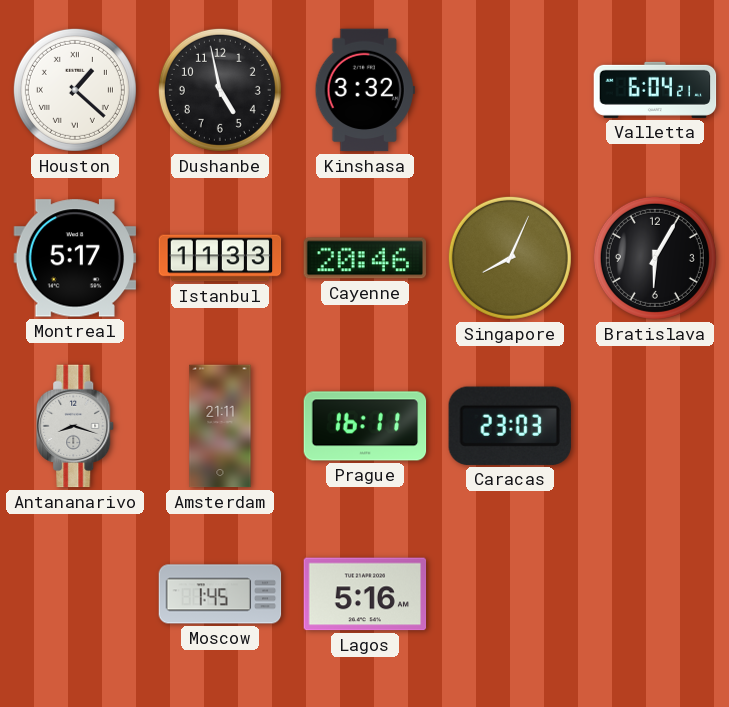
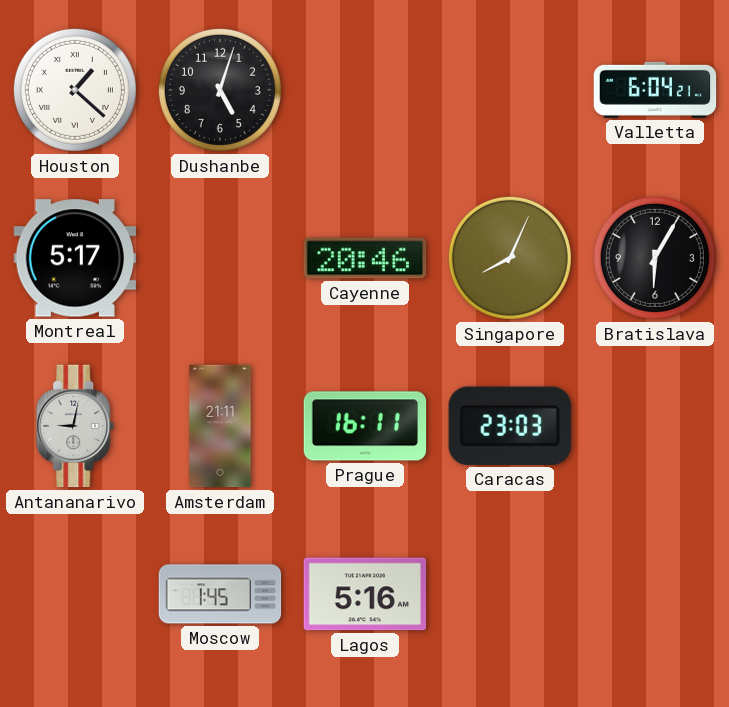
Dushanbe: 4:58 -> 5:03
Kinshasa: 3:32 -> none
Istanbul: 11:33 -> none
Antananarivo: 8:18 -> 9:02
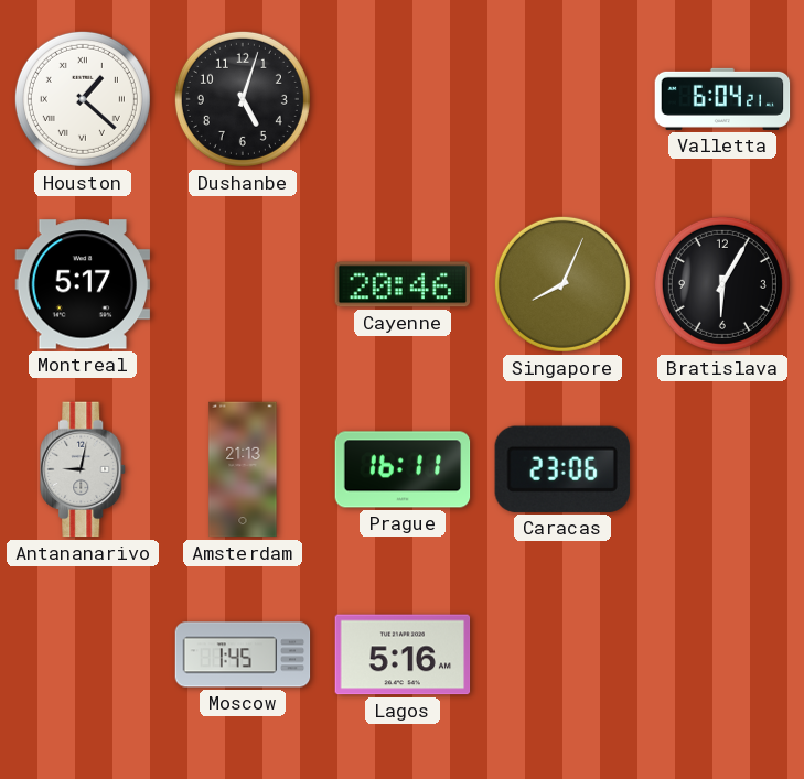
Amsterdam: 21:11 -> 21:13
Caracas: 23:03 -> 23:06
